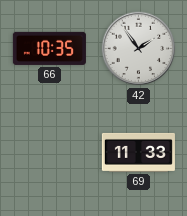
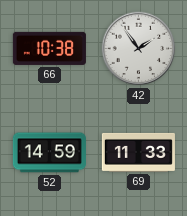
66: 10:35 -> 10:38
52: none -> 14:59
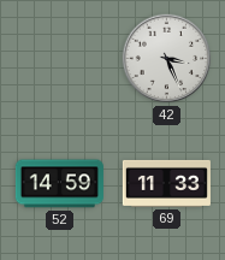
66: 10:38 -> none
42: 1:54 -> 3:26
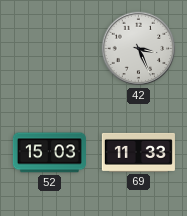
52: 14:59 -> 15:03
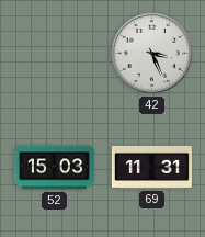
69: 11:33 -> 11:31
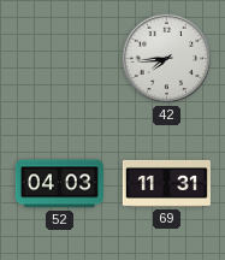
42: 3:26 -> 7:44
52: 15:03 -> 04:03
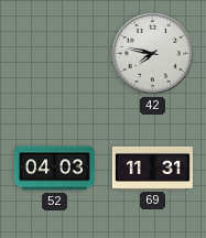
42: 7:44 -> 7:47
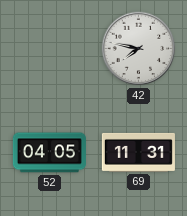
52: 04:03 -> 04:05
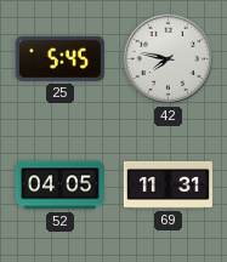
25: none -> 5:45
